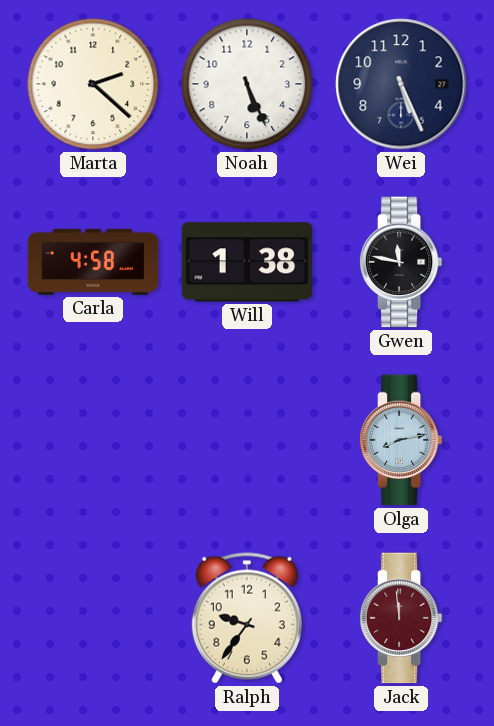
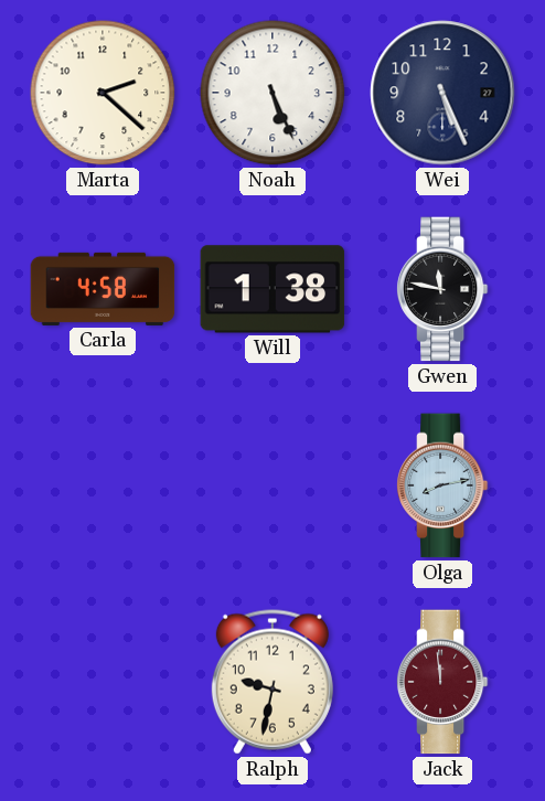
Ralph: 9:36 -> 9:32
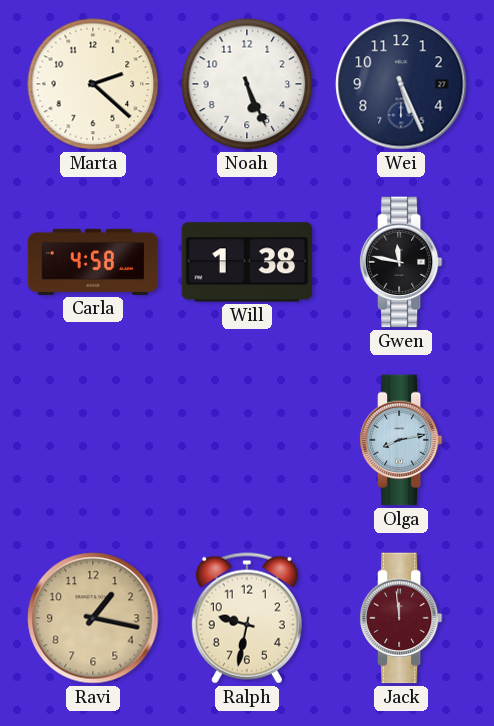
Ravi: none -> 1:17
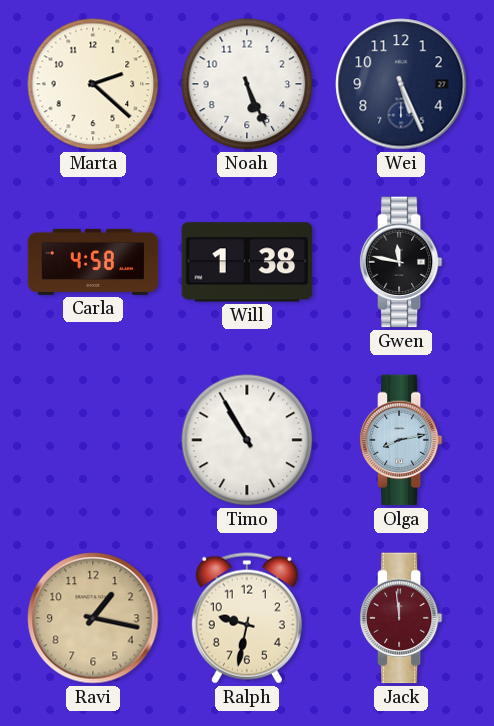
Timo: none -> 10:55
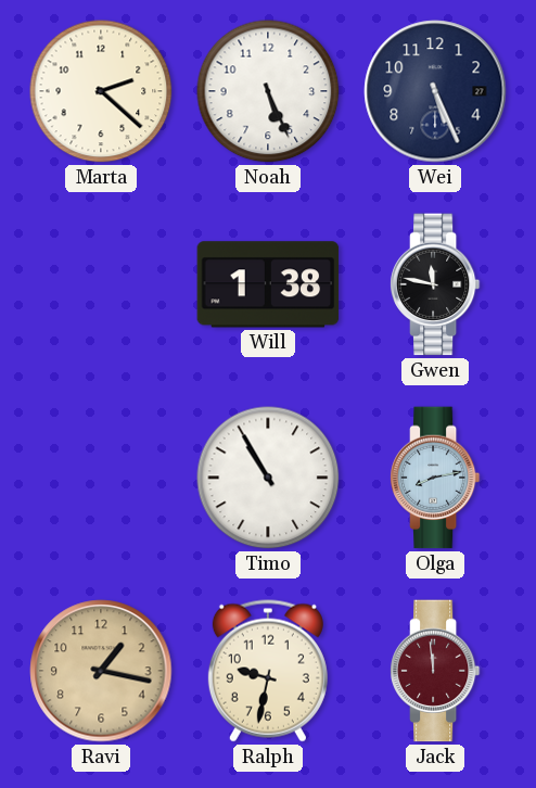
Carla: 4:58 -> none
